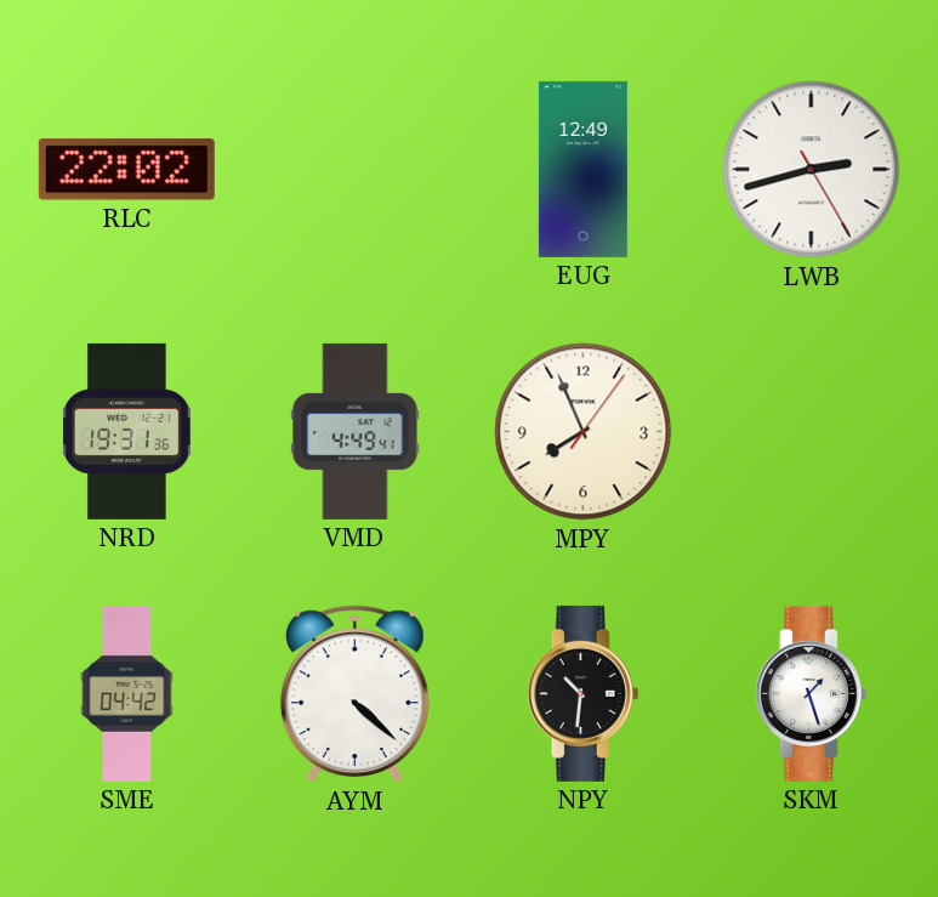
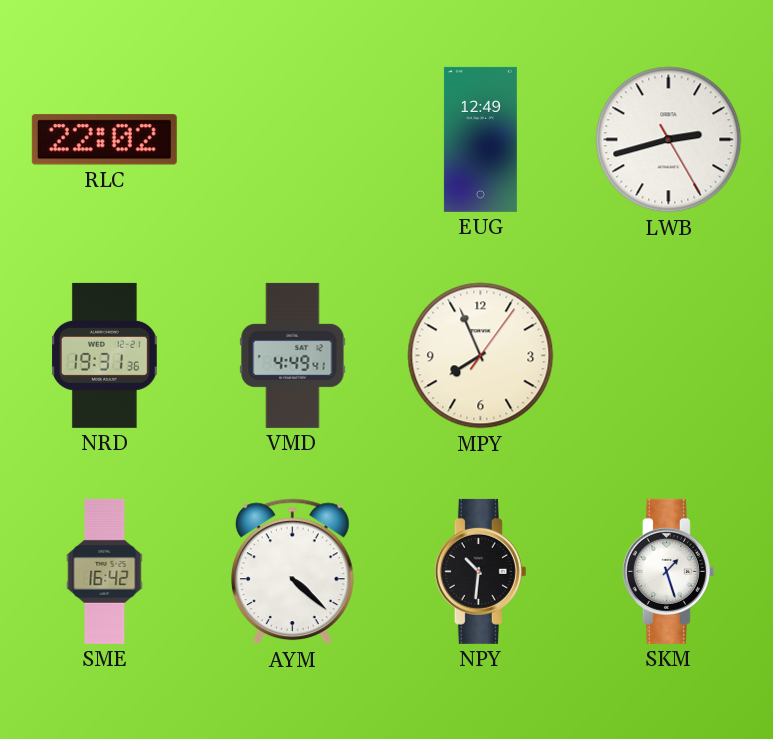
SME: 04:42 -> 16:42
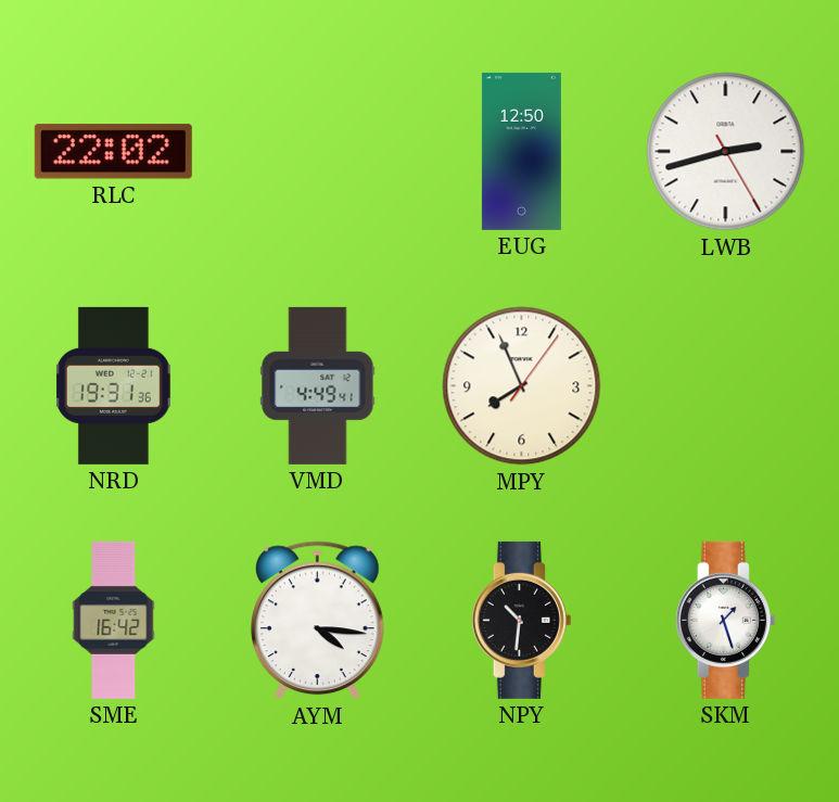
EUG: 12:49 -> 12:50
AYM: 4:22 -> 4:16
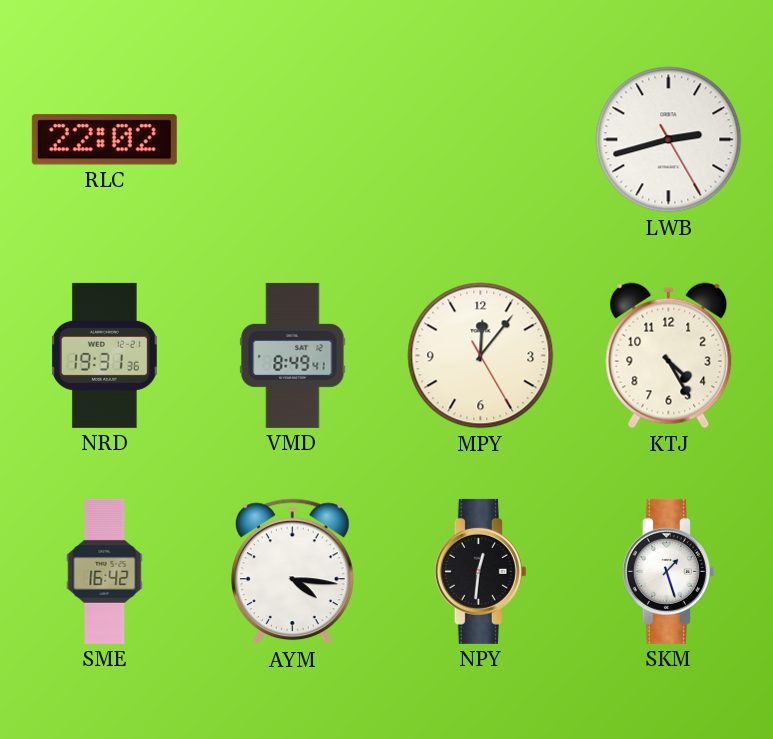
EUG: 12:50 -> none
VMD: 4:49 -> 8:49
MPY: 7:56 -> 12:06
KTJ: none -> 4:25
NPY: 10:31 -> 12:31
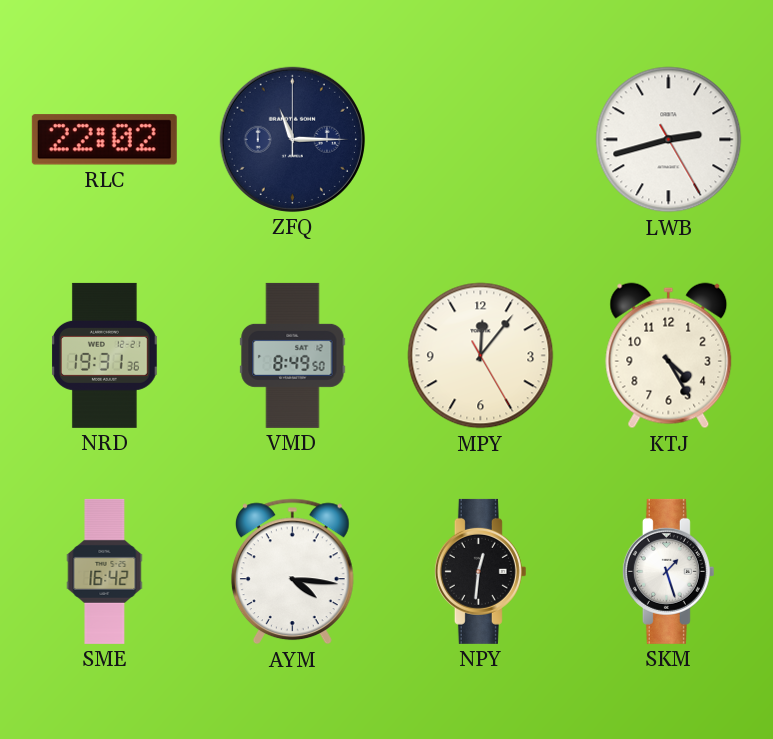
ZFQ: none -> 11:15
VMD: 8:49:41 -> 8:49:50
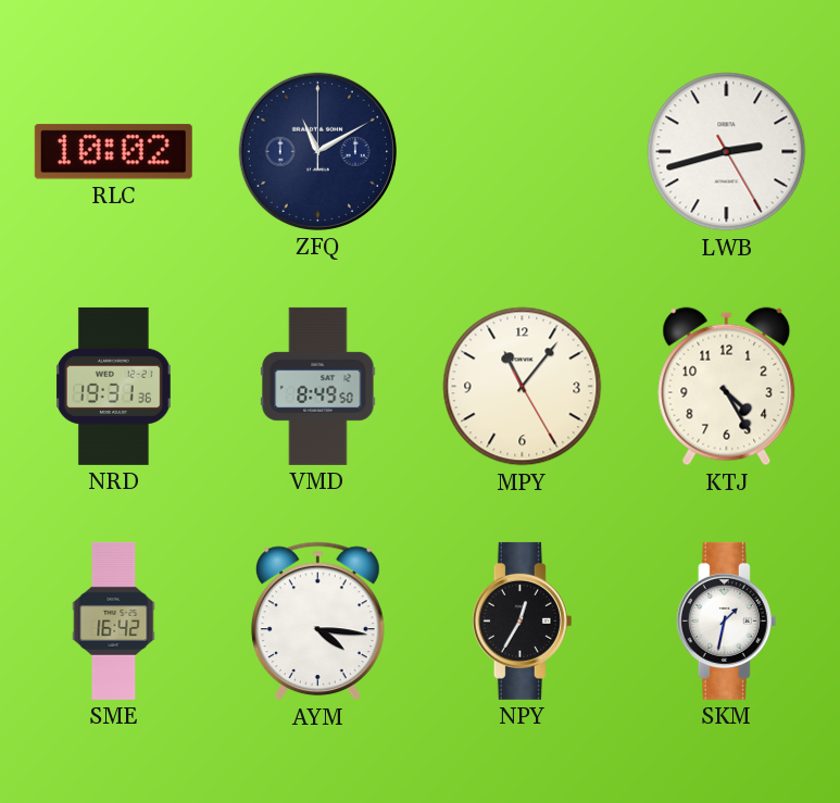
RLC: 22:02 -> 10:02
ZFQ: 11:15 -> 11:10
MPY: 12:06 -> 11:06
NPY: 12:31 -> 12:35
SKM: 1:27 -> 1:32
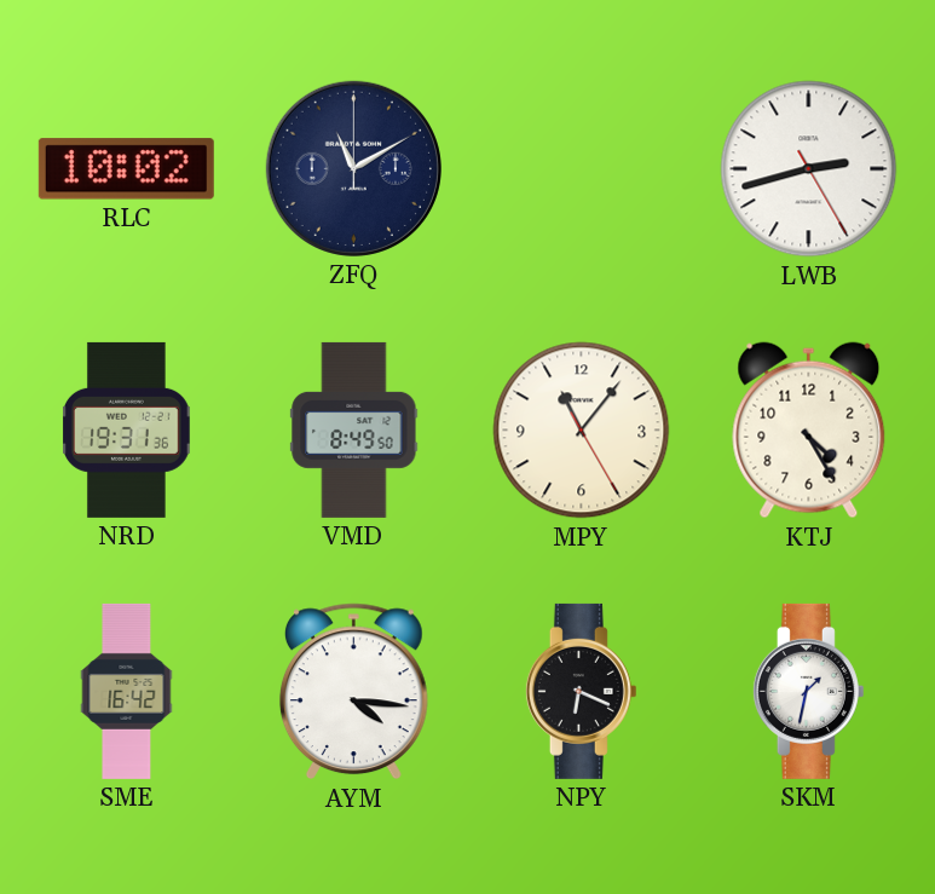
NPY: 12:35 -> 6:19
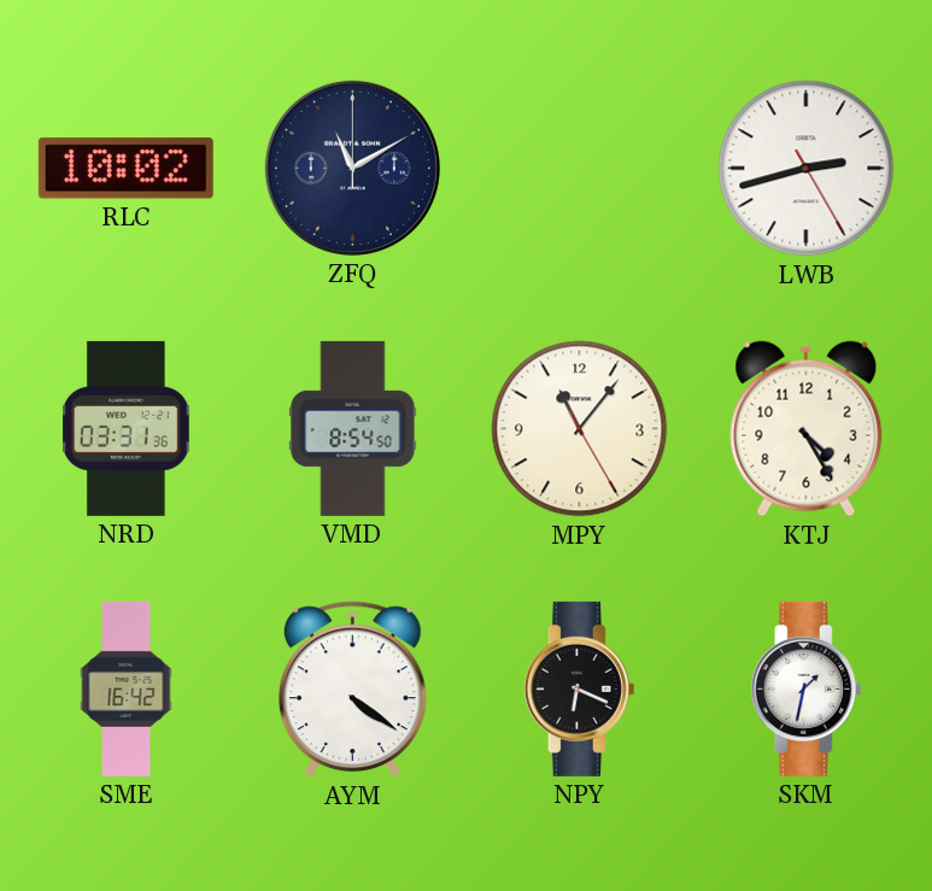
NRD: 19:31 -> 03:31
VMD: 8:49 -> 8:54
AYM: 4:16 -> 4:21
